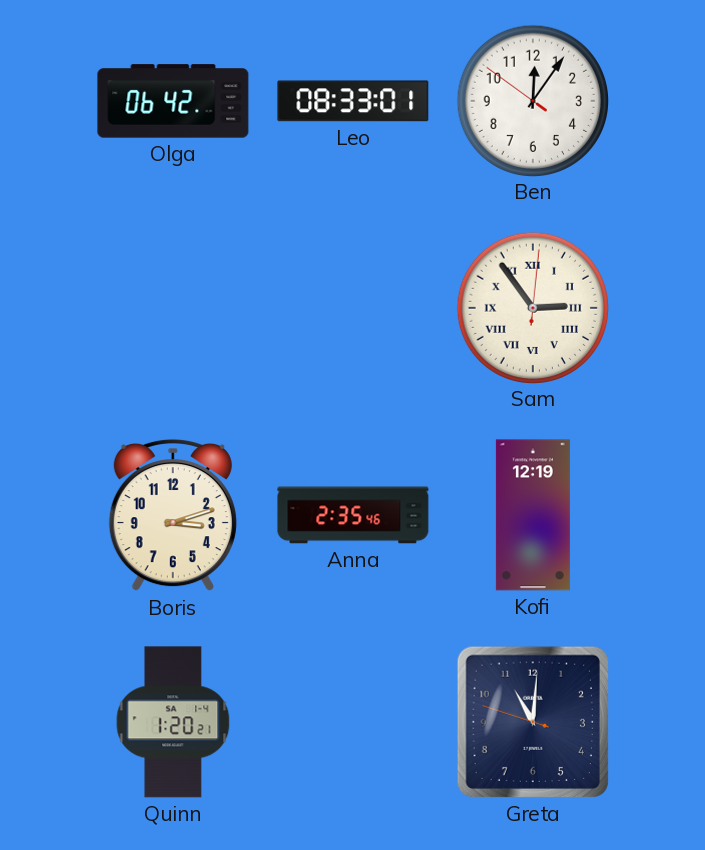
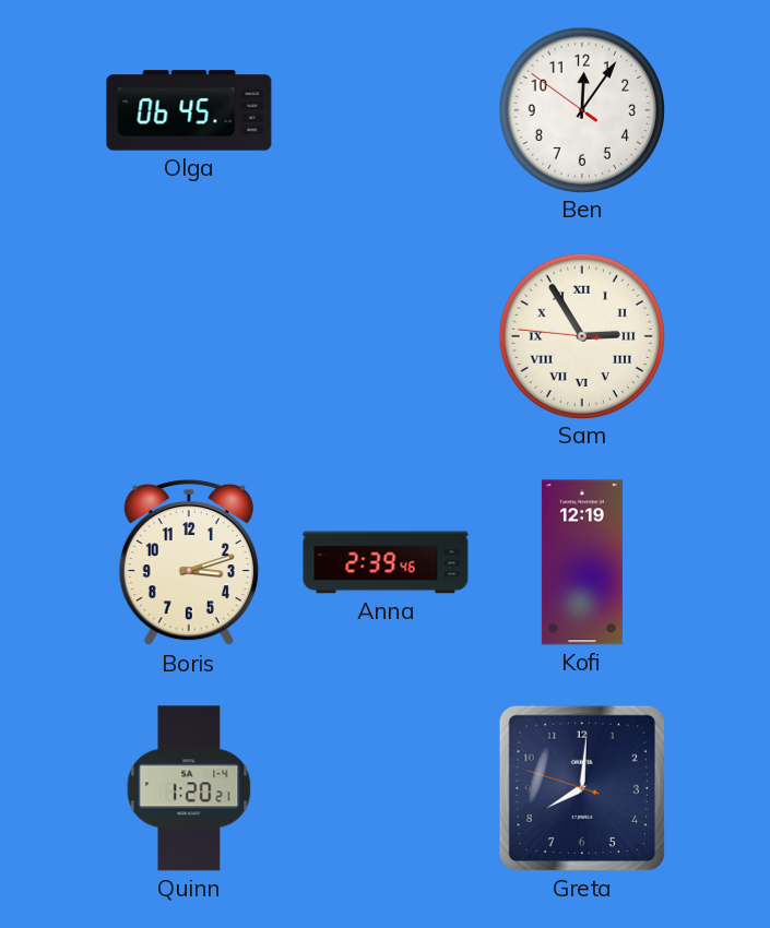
Olga: 06:42 -> 06:45
Leo: 08:33 -> none
Sam: 2:54:01 -> 2:54:46
Anna: 2:35 -> 2:39
Greta: 11:00 -> 8:00
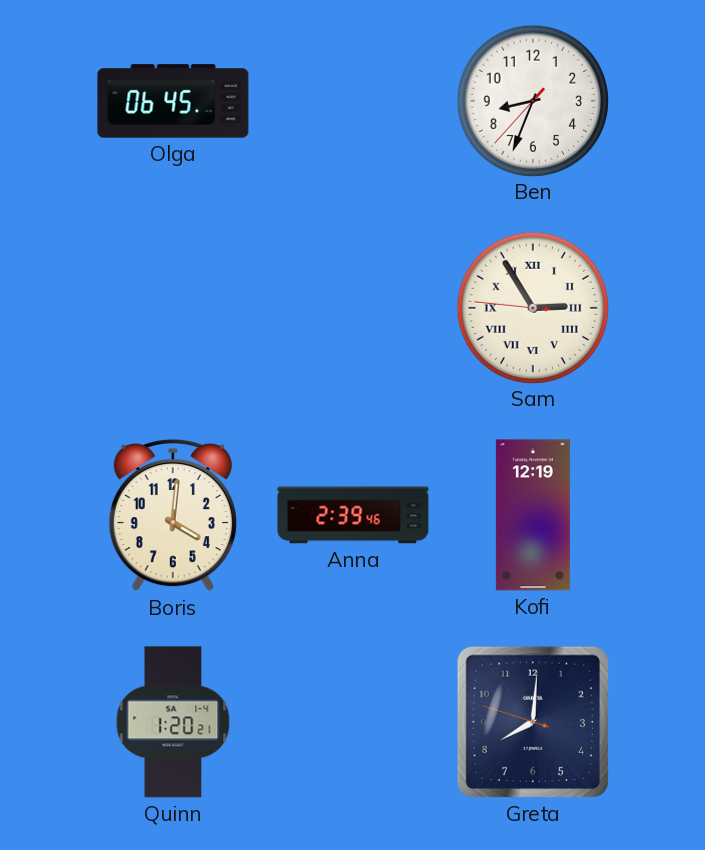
Ben: 12:05 -> 8:33
Boris: 3:12 -> 4:01
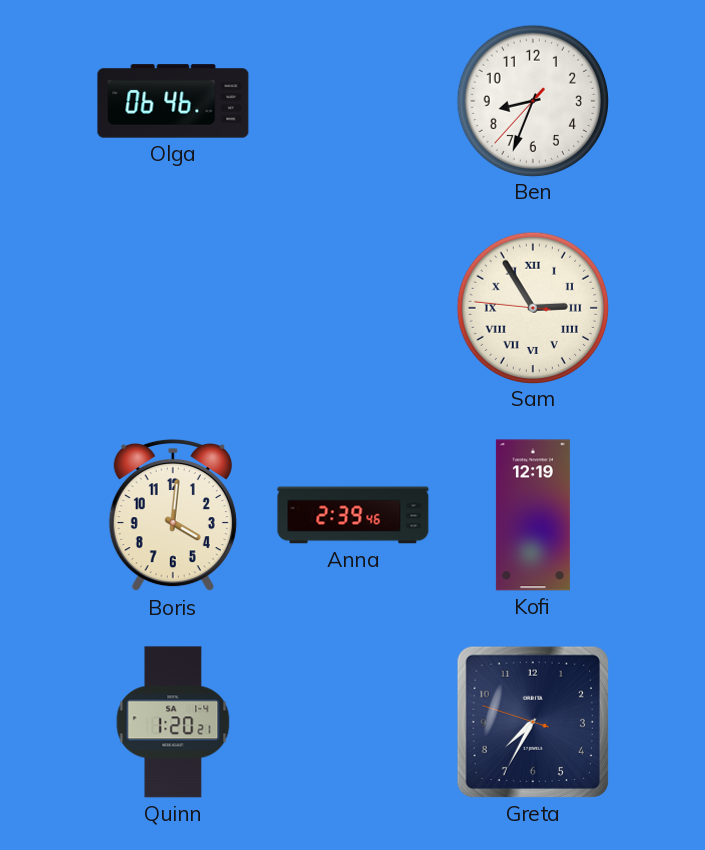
Olga: 06:45 -> 06:46
Greta: 8:00 -> 7:34
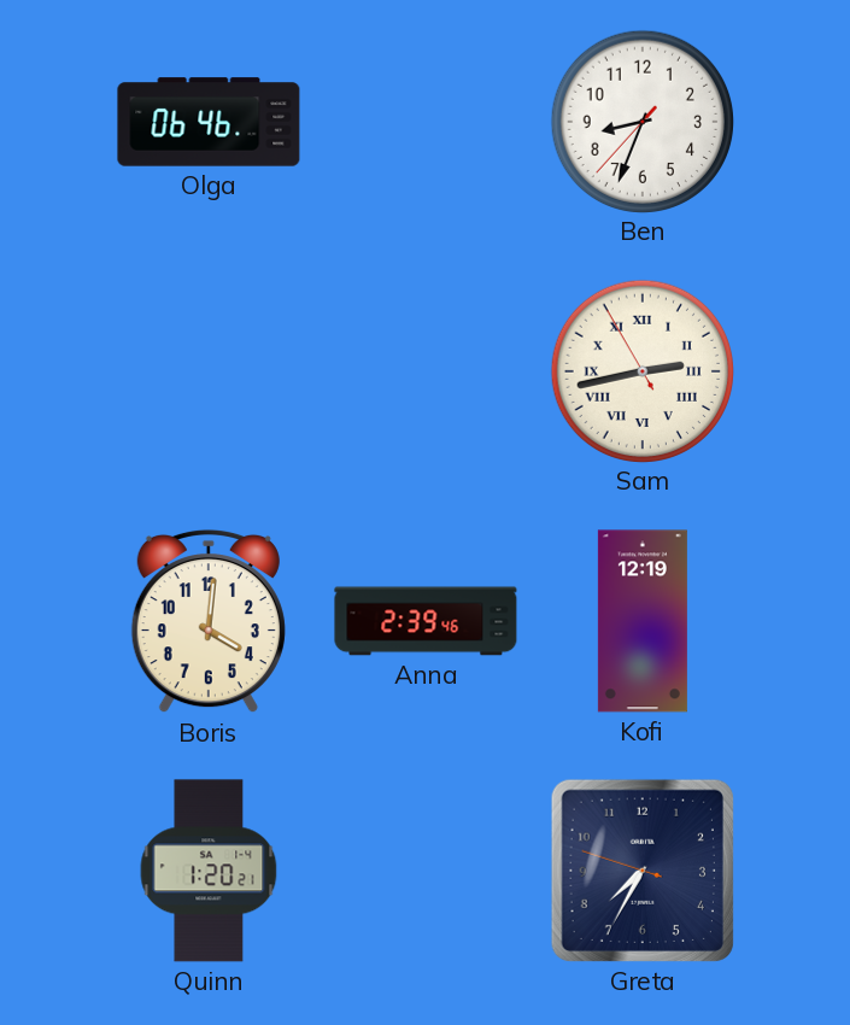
Sam: 2:54 -> 2:42
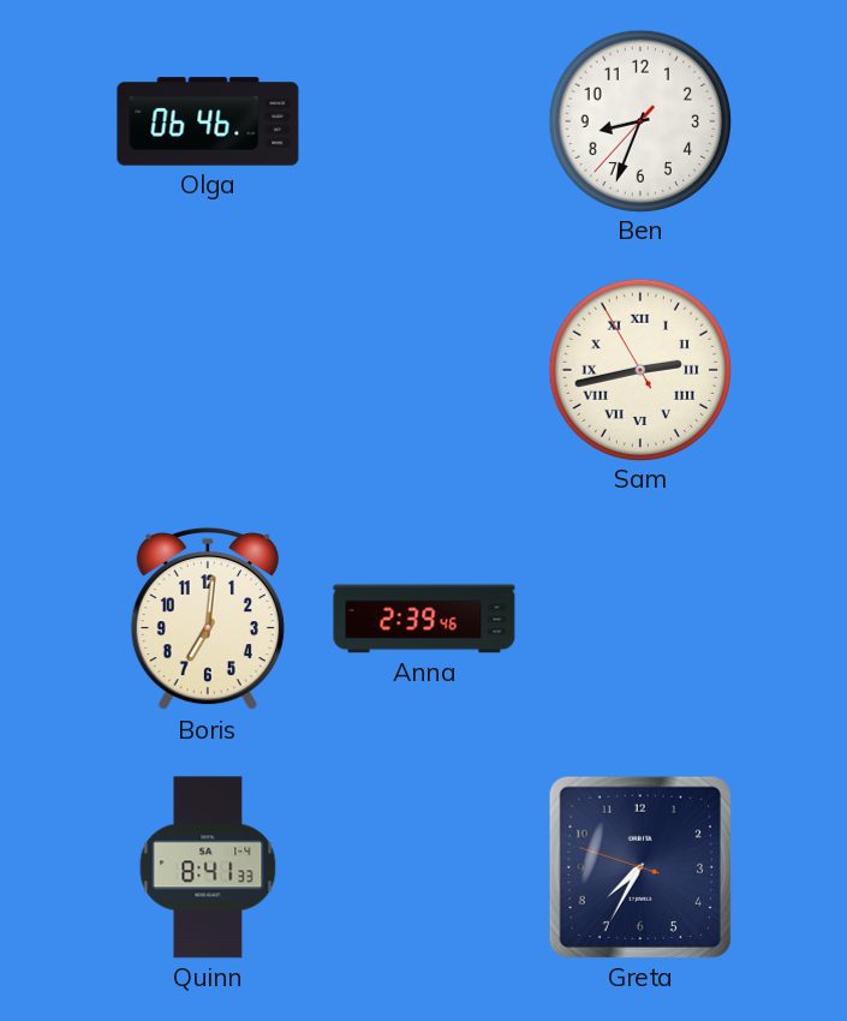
Boris: 4:01 -> 7:01
Kofi: 12:19 -> none
Quinn: 1:20 -> 8:41
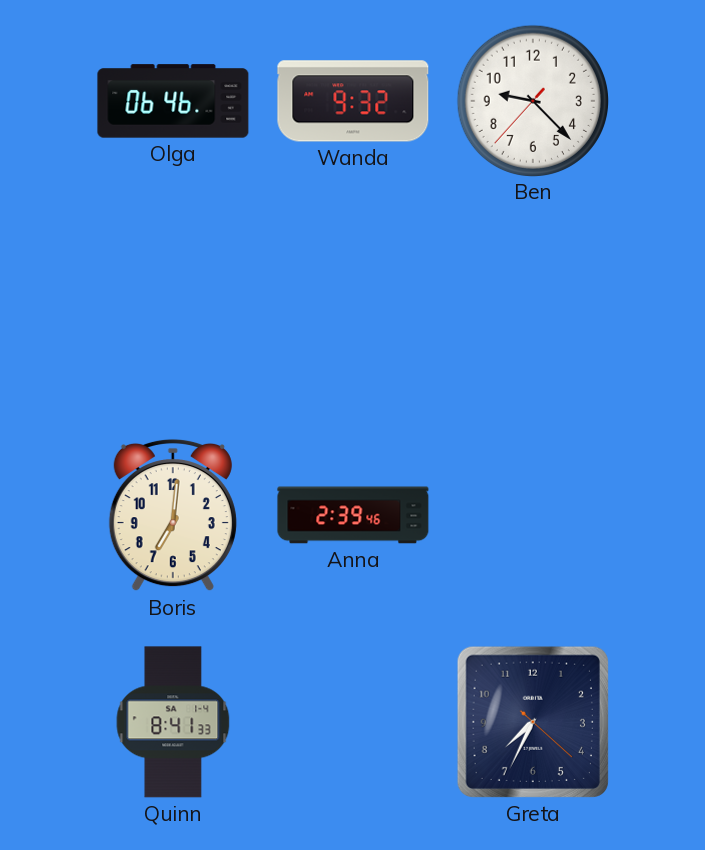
Wanda: none -> 9:32
Ben: 8:33 -> 9:22
Sam: 2:42 -> none
Greta: 7:34:48 -> 7:34:22
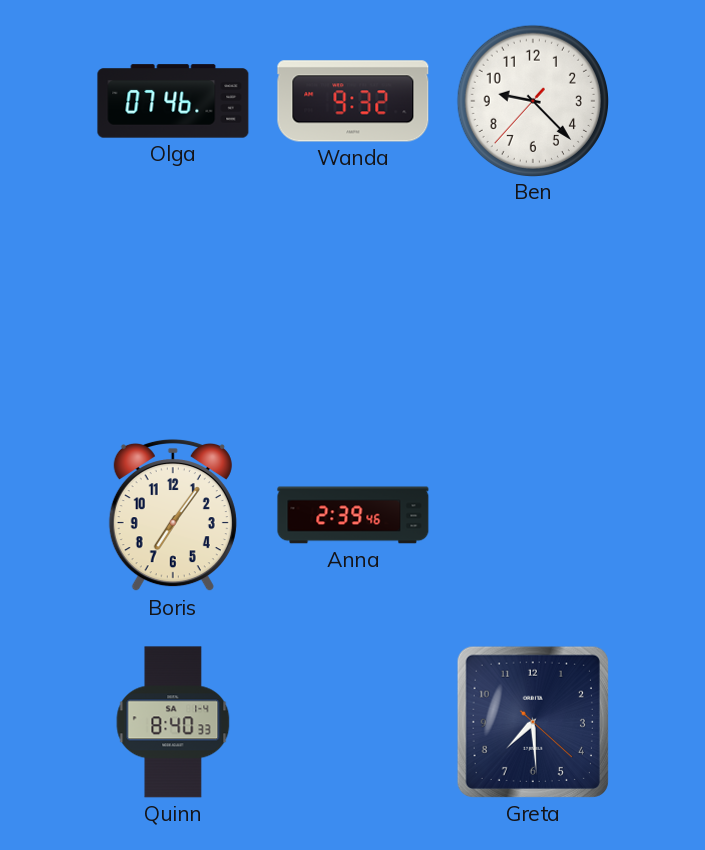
Olga: 06:46 -> 07:46
Boris: 7:01 -> 7:06
Quinn: 8:41 -> 8:40
Greta: 7:34 -> 7:29
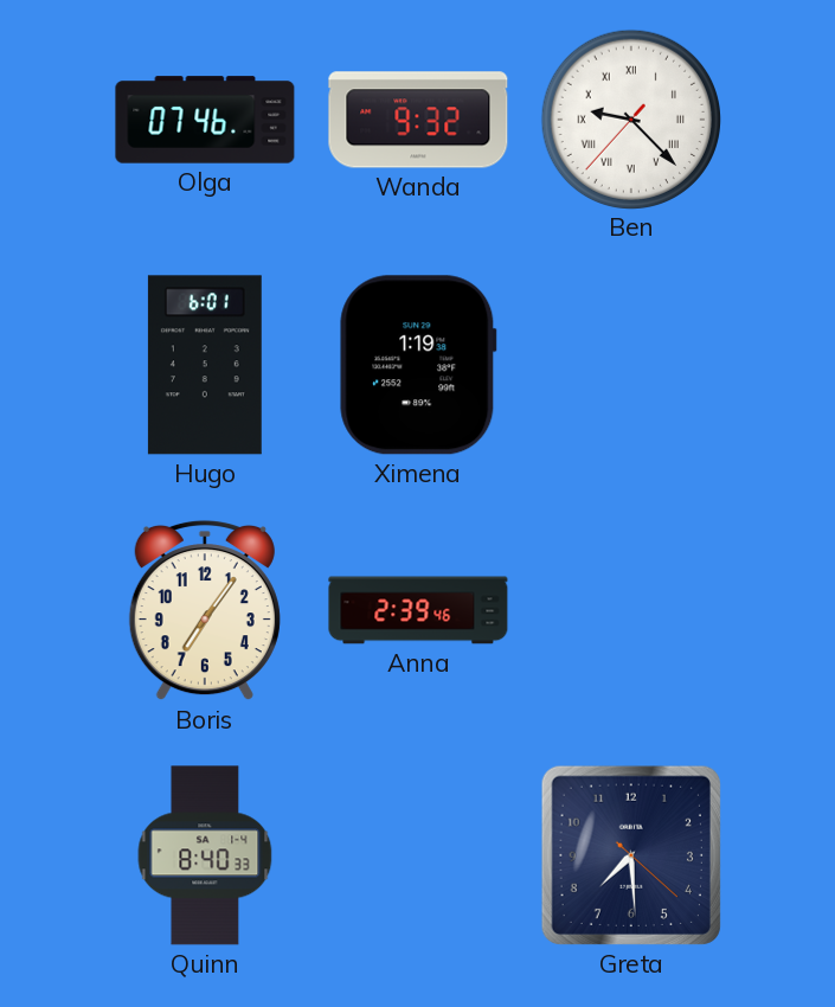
Ben numerals: Arabic -> Roman
Hugo: none -> 6:01
Ximena: none -> 1:19
